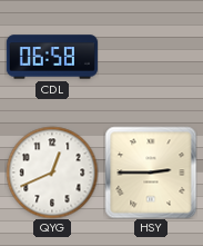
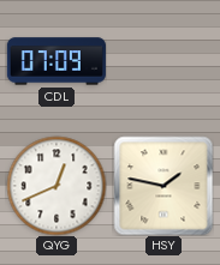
CDL: 06:58 -> 07:09
HSY: 2:45 -> 1:47
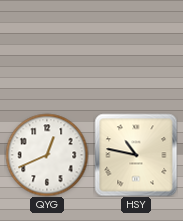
CDL: 07:09 -> none
HSY: 1:47 -> 10:47
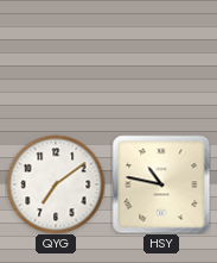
QYG: 12:41 -> 7:09
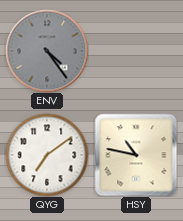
ENV: none -> 4:24
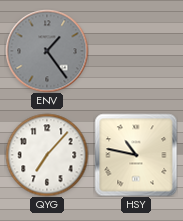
ENV: 4:24 -> 1:24
QYG: 7:09 -> 7:07
